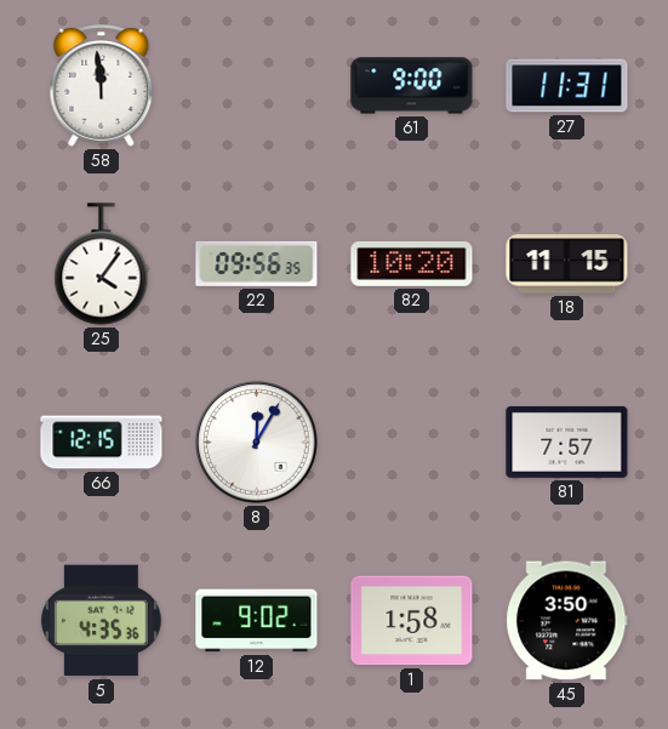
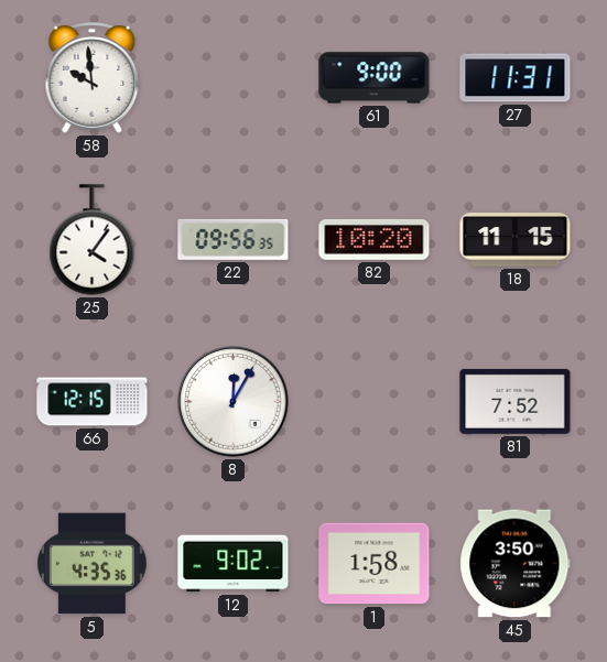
58: 11:59 -> 9:59
81: 7:57 -> 7:52
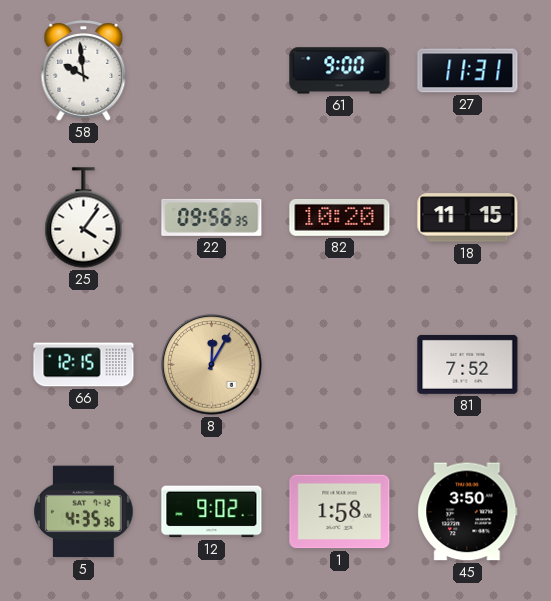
8 dial: white -> champagne
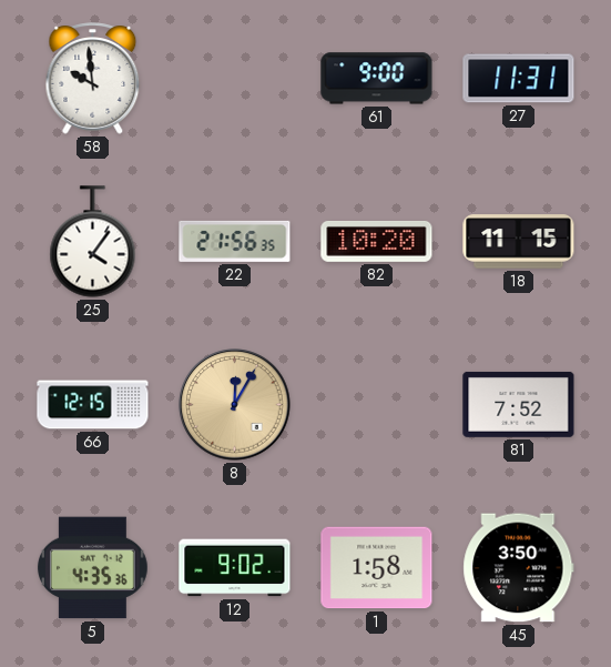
22: 09:56 -> 21:56
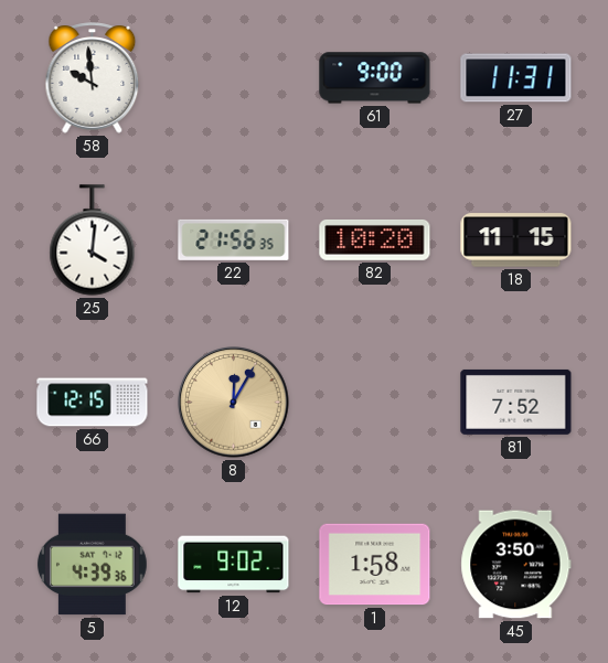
25: 4:06 -> 4:01
5: 4:35 -> 4:39
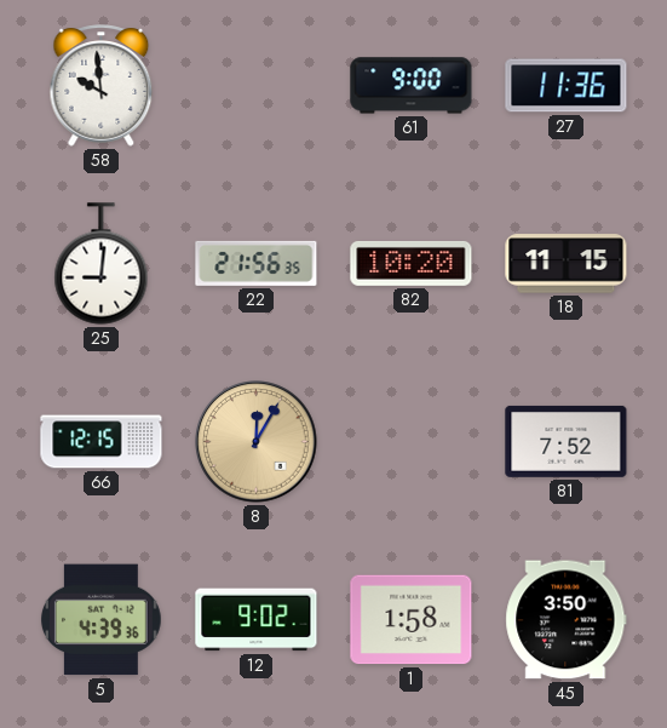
27: 11:31 -> 11:36
25: 4:01 -> 9:01
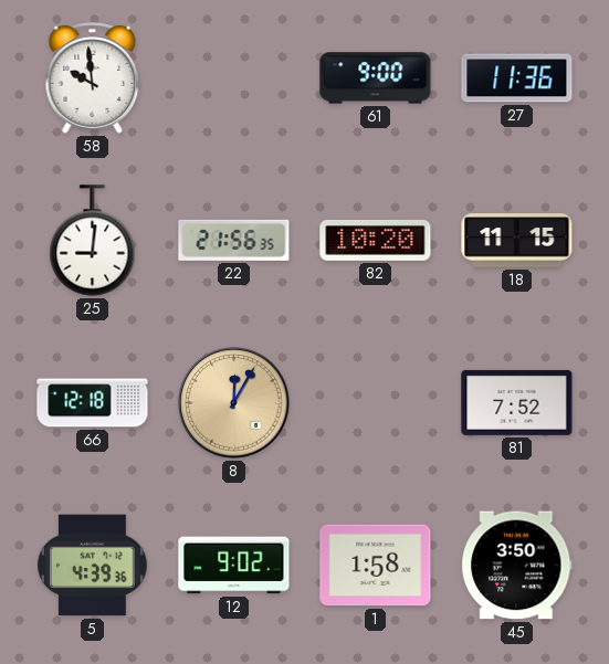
66: 12:15 -> 12:18
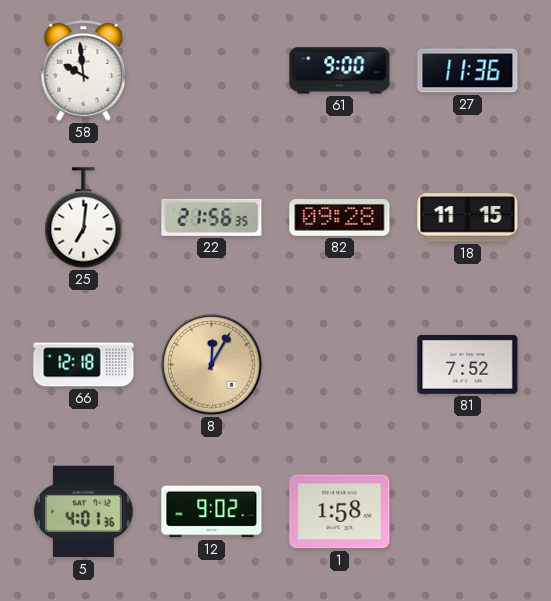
25: 9:01 -> 7:01
82: 10:20 -> 09:28
5: 4:39 -> 4:01
45: 3:50 -> none
